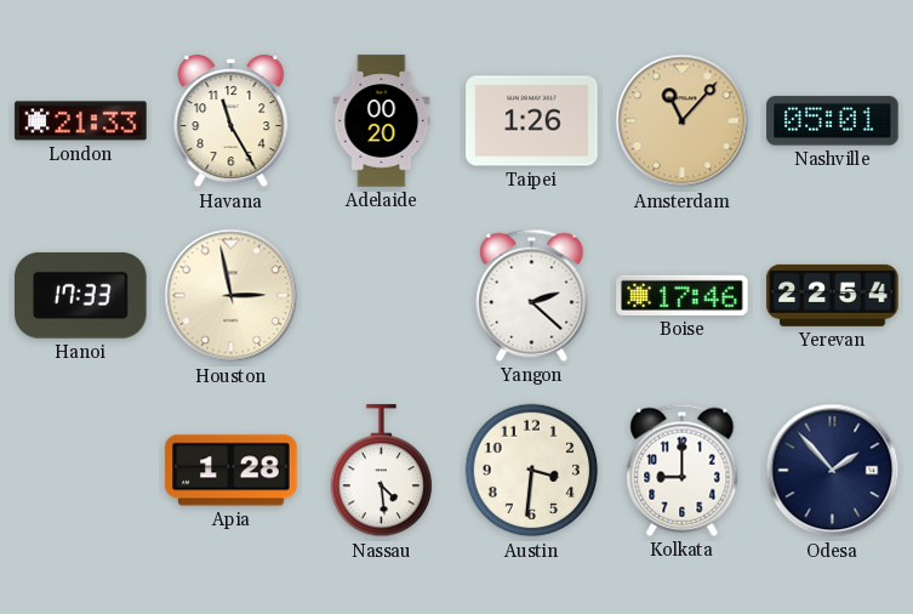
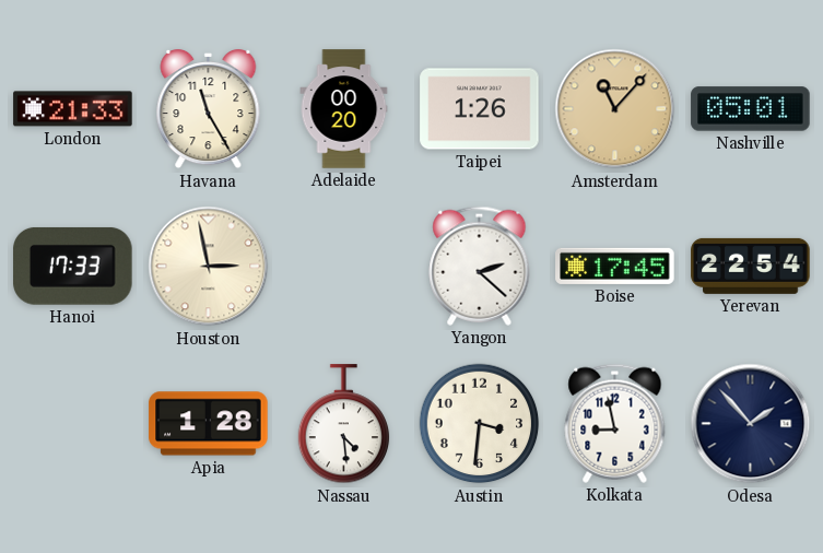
Boise: 17:46 -> 17:45
Kolkata: 9:00 -> 8:58
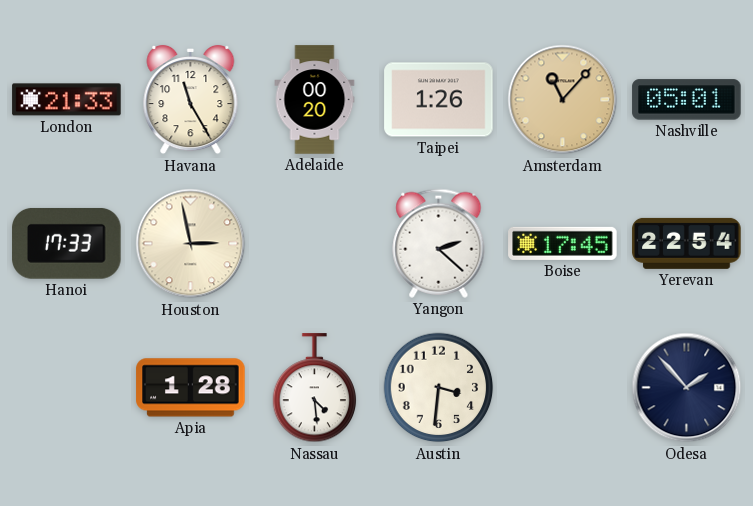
Kolkata: 8:58 -> none
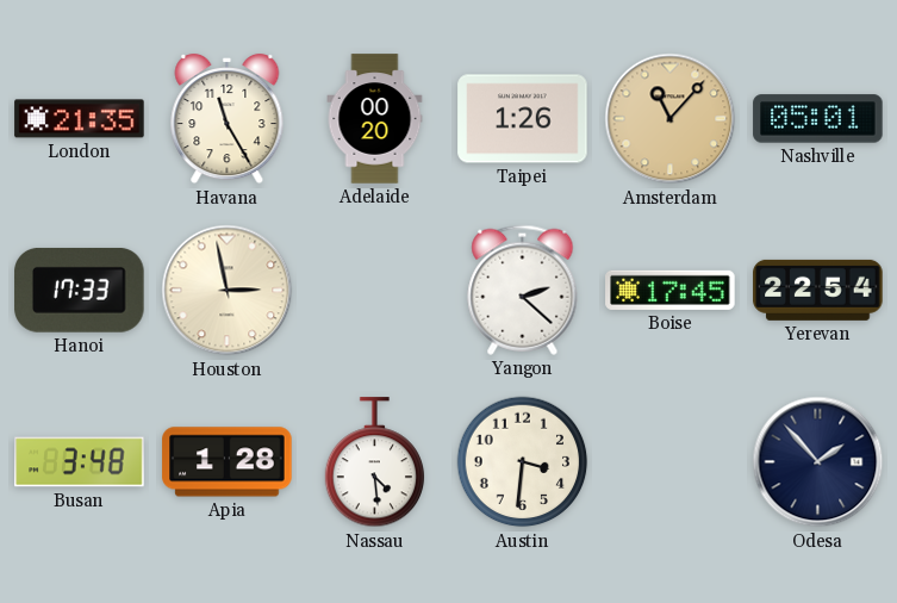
London: 21:33 -> 21:35
Busan: none -> 3:48
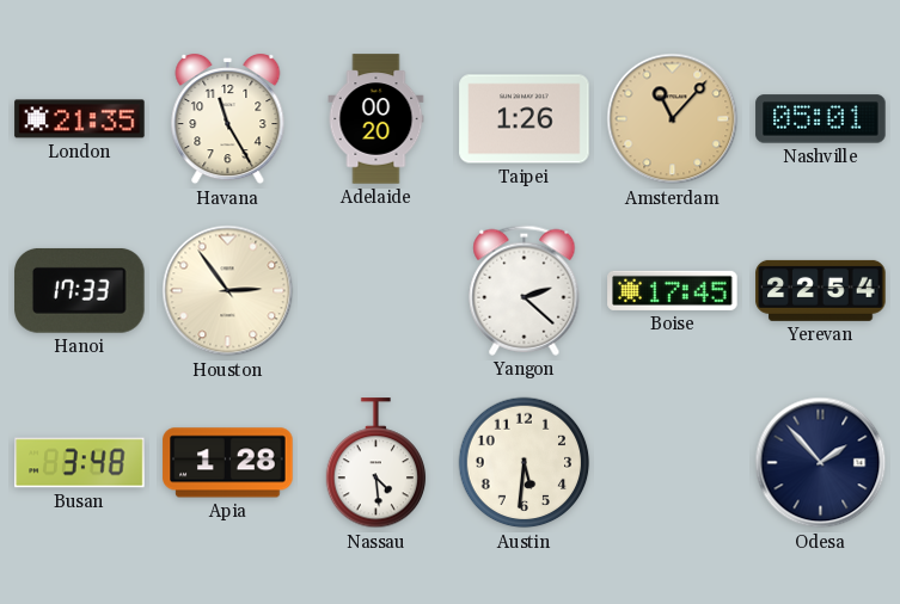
Houston: 2:58 -> 2:54
Austin: 3:31 -> 5:31
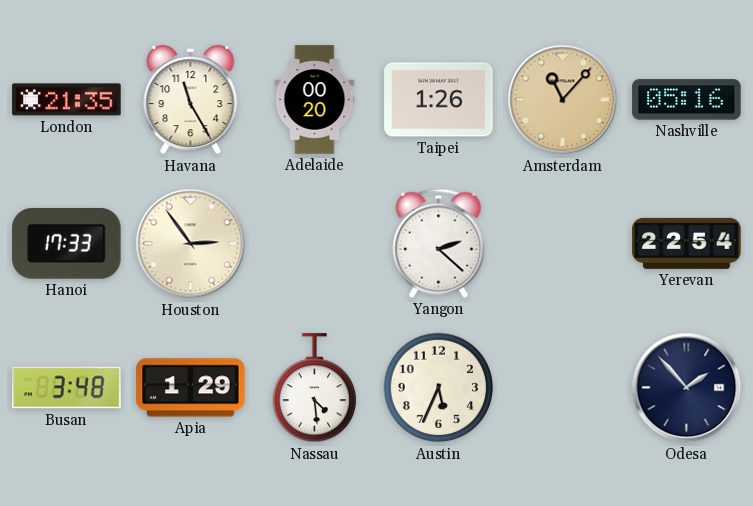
Nashville: 05:01 -> 05:16
Boise: 17:45 -> none
Apia: 1:28 -> 1:29
Austin: 5:31 -> 5:34
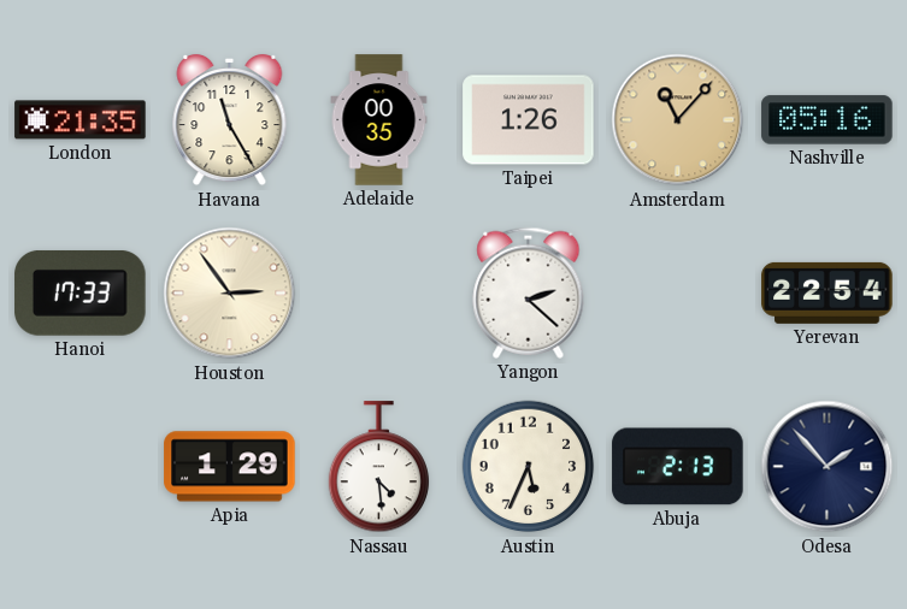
Adelaide: 00:20 -> 00:35
Busan: 3:48 -> none
Abuja: none -> 2:13
